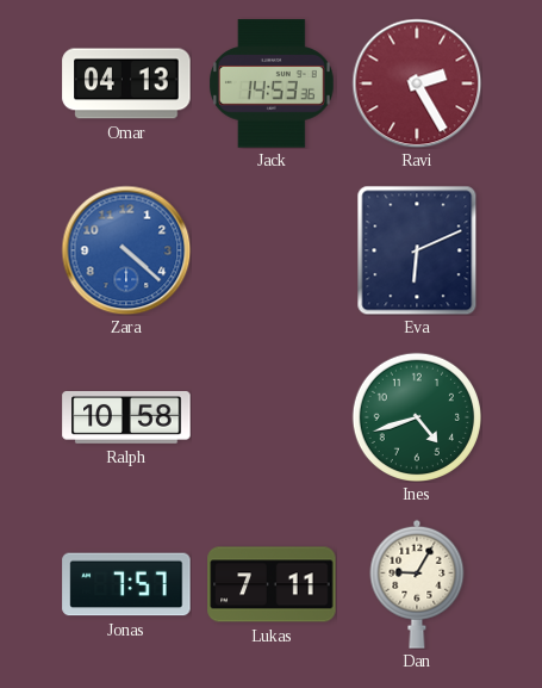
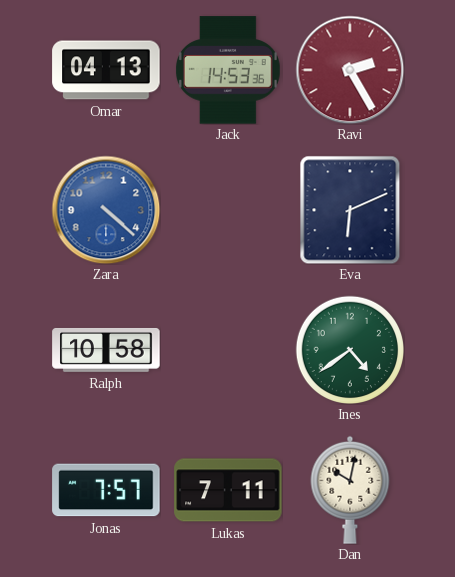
Ines: 4:42 -> 4:39
Dan: 9:05 -> 10:02
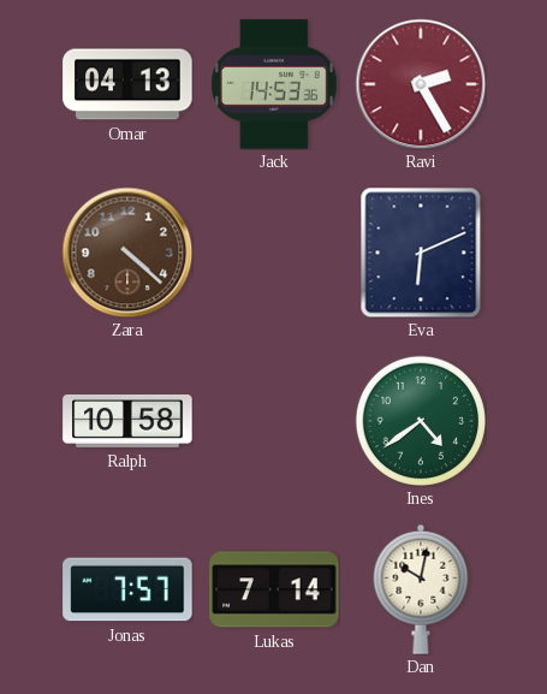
Zara dial: blue -> brown
Lukas: 7:11 -> 7:14
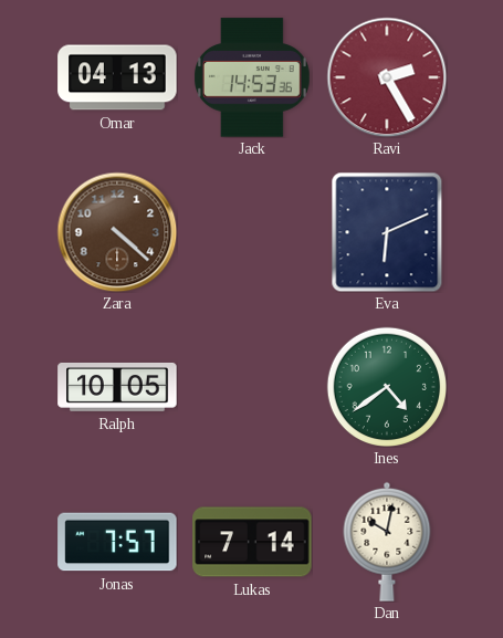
Ralph: 10:58 -> 10:05
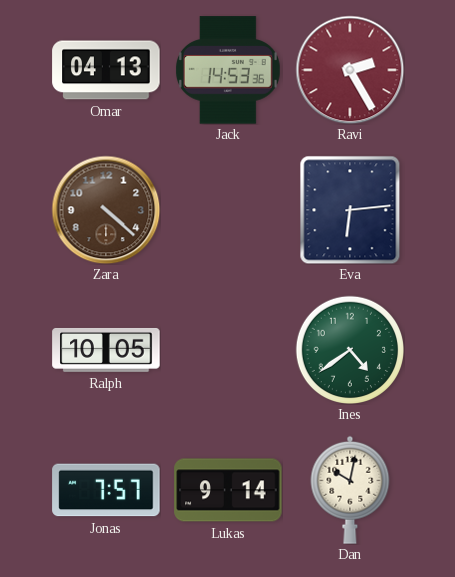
Eva: 6:11 -> 6:14
Lukas: 7:14 -> 9:14
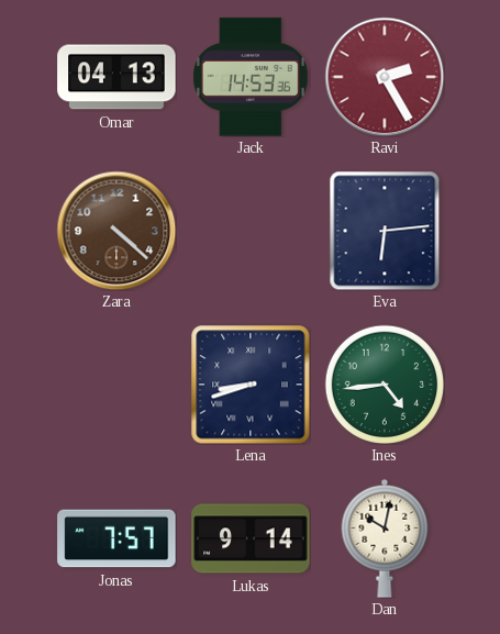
Ralph: 10:05 -> none
Lena: none -> 8:42
Ines: 4:39 -> 4:44
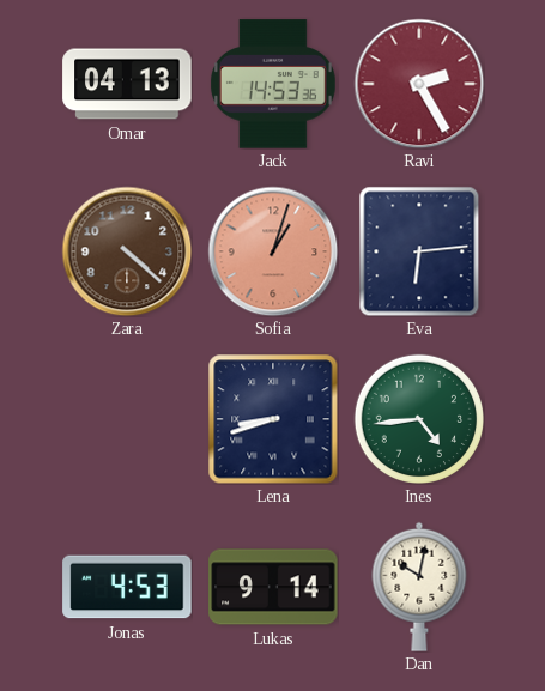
Sofia: none -> 1:03
Jonas: 7:57 -> 4:53
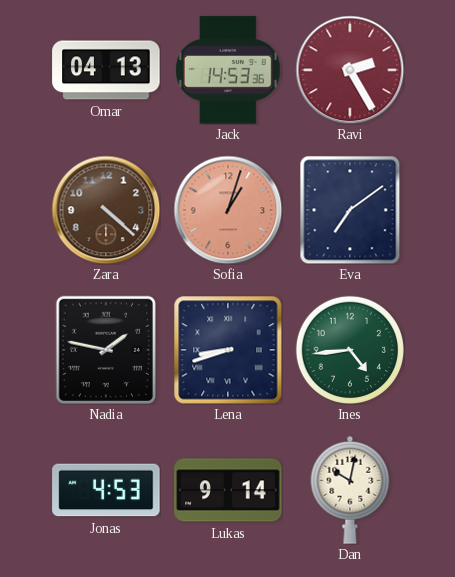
Eva: 6:14 -> 7:09
Nadia: none -> 1:47
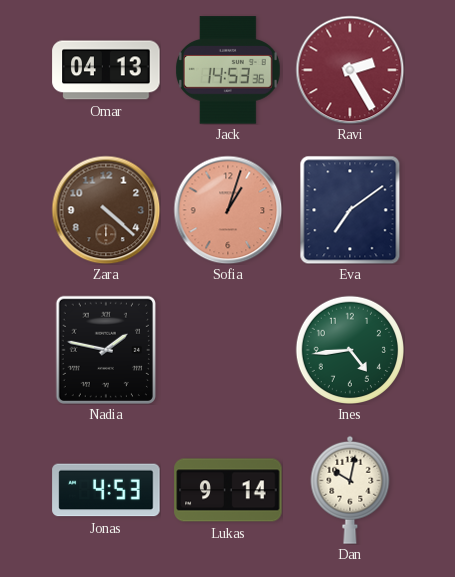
Lena: 8:42 -> none
